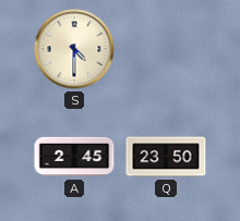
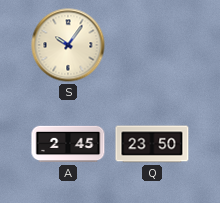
S: 4:30 -> 10:06
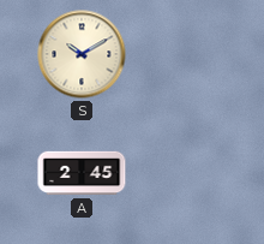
S: 10:06 -> 10:10
Q: 23:50 -> none
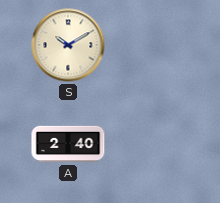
A: 2:45 -> 2:40
